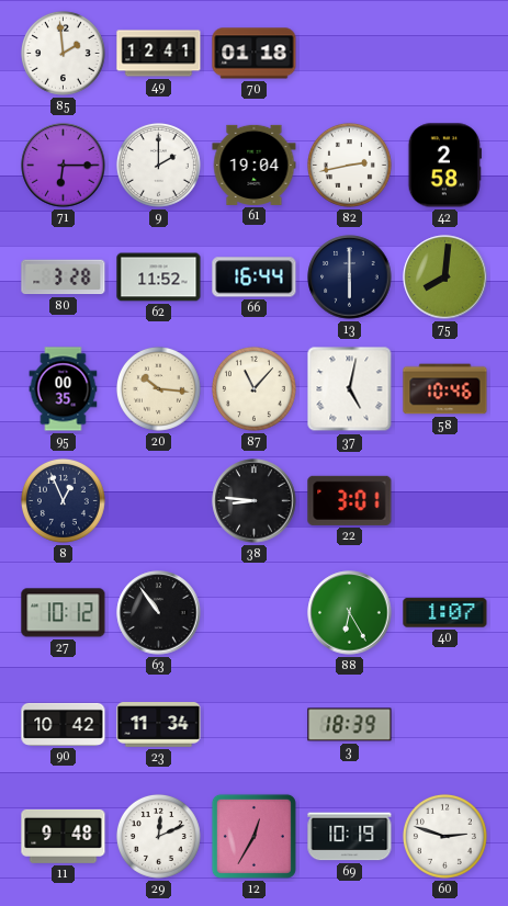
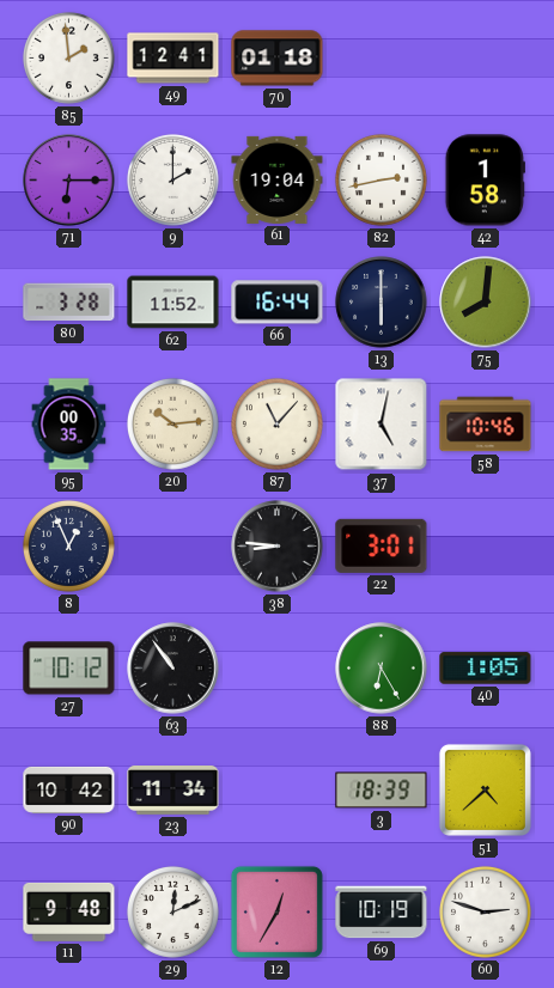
42: 2:58 -> 1:58
20: 10:16 -> 10:14
40: 1:07 -> 1:05
51: none -> 4:38
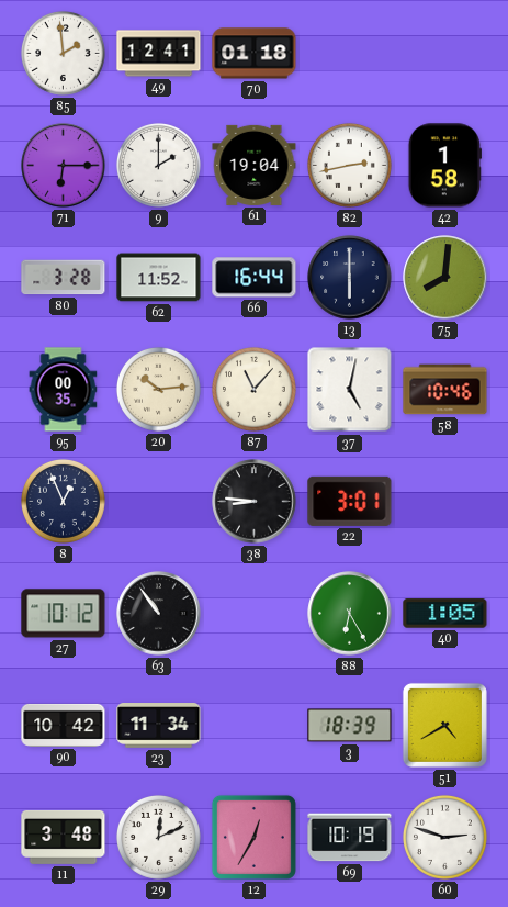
51: 4:38 -> 4:40
11: 9:48 -> 3:48
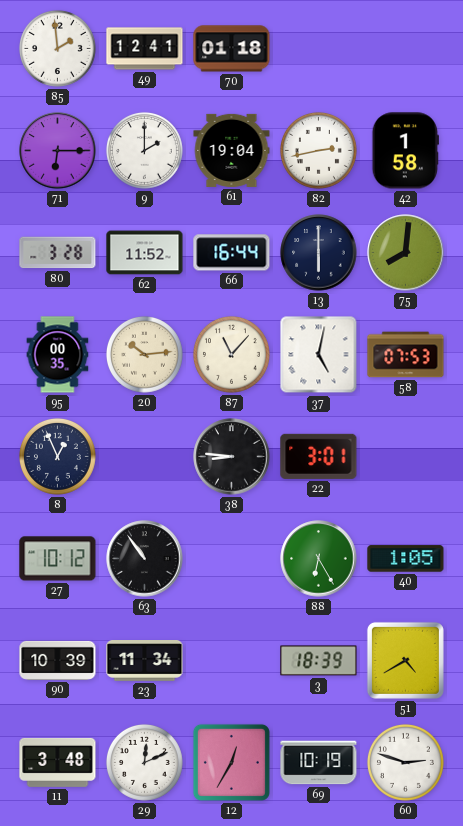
58: 10:46 -> 07:53
90: 10:42 -> 10:39
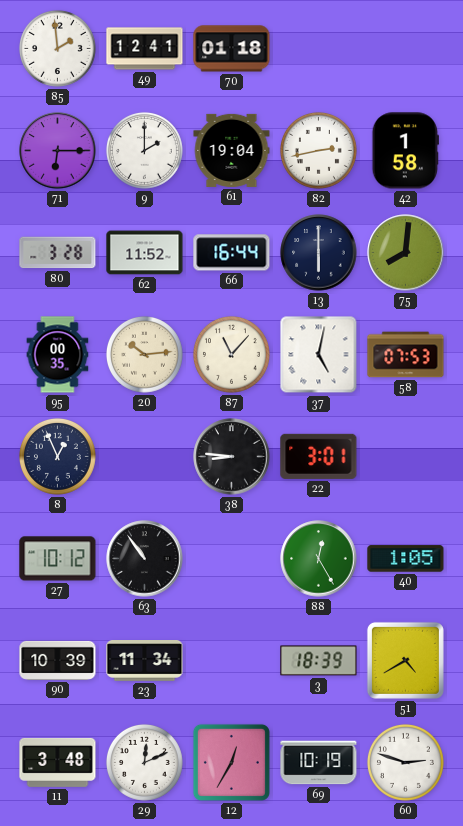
88: 6:25 -> 12:25
